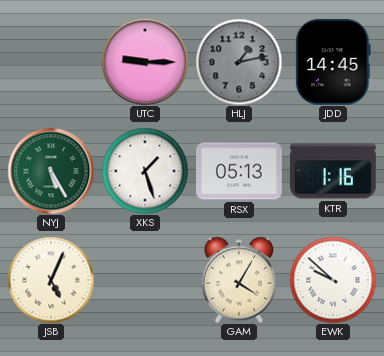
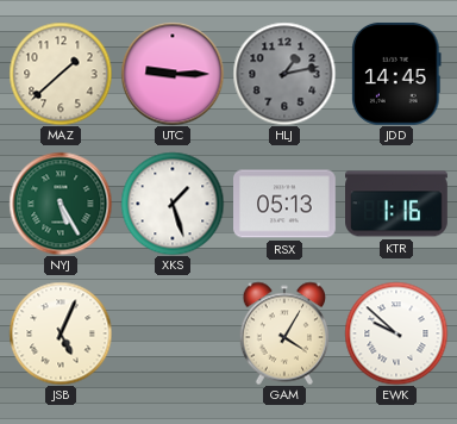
MAZ: none -> 1:38
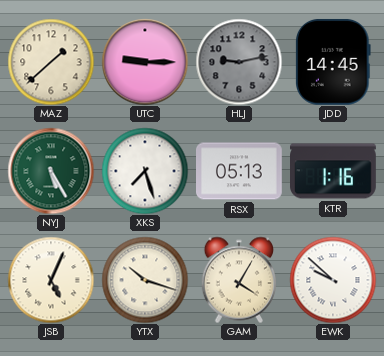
HLJ: 1:13 -> 9:13
XKS: 1:27 -> 7:27
YTX: none -> 10:18
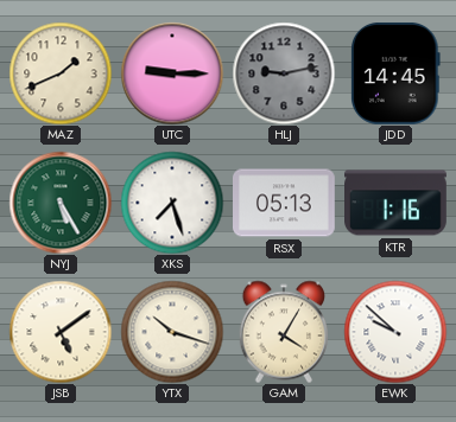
MAZ: 1:38 -> 1:41
JSB: 5:04 -> 5:09
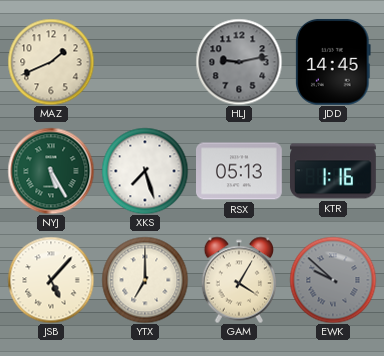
UTC: 9:15 -> none
JSB: 5:09 -> 5:07
YTX: 10:18 -> 7:00
EWK dial: white -> grey
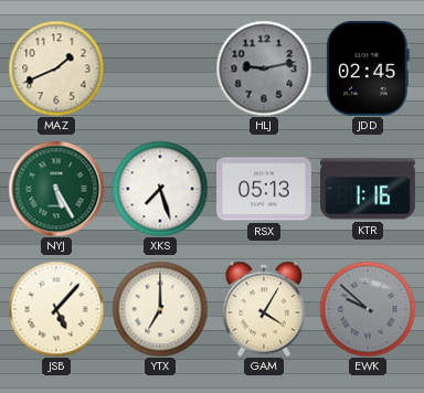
JDD: 14:45 -> 02:45
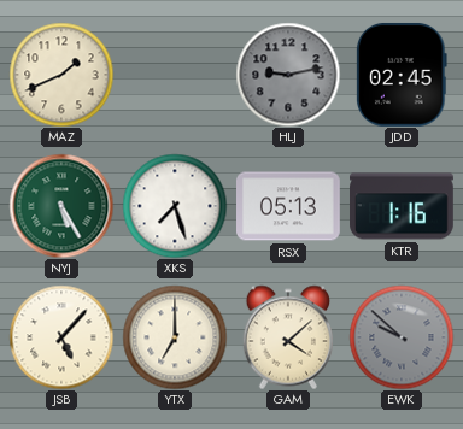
GAM: 4:05 -> 4:08
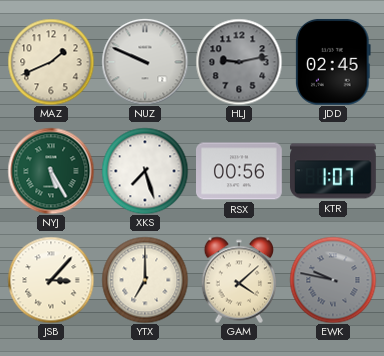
NUZ: none -> 9:49
RSX: 05:13 -> 00:56
KTR: 1:16 -> 1:07
JSB: 5:07 -> 3:07
EWK: 9:52 -> 9:47
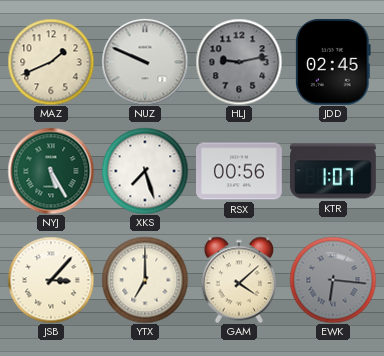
EWK: 9:47 -> 6:16
